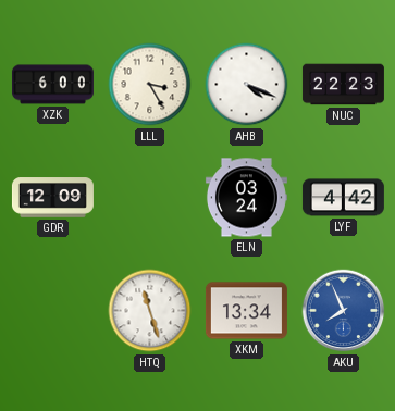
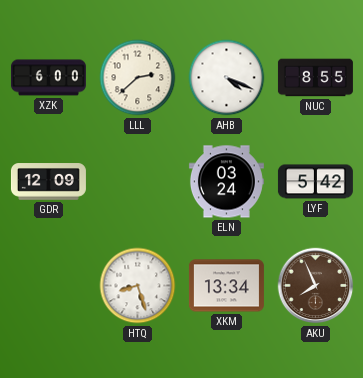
LLL: 3:25 -> 2:38
NUC: 22:23 -> 8:55
LYF: 4:42 -> 5:42
HTQ: 11:27 -> 8:27
AKU dial: blue -> brown
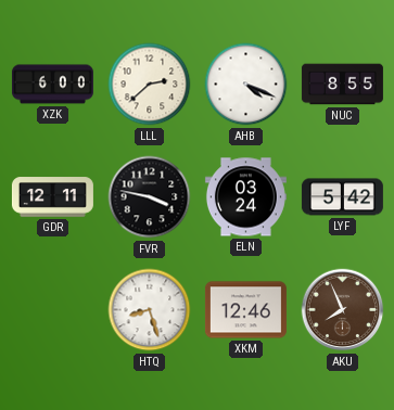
GDR: 12:09 -> 12:11
FVR: none -> 3:47
XKM: 13:34 -> 12:46
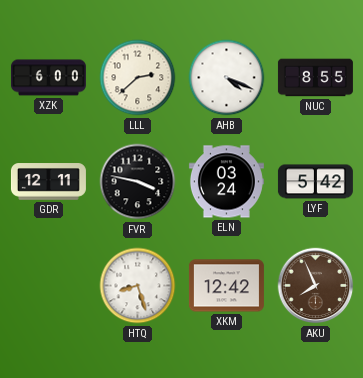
XKM: 12:46 -> 12:42
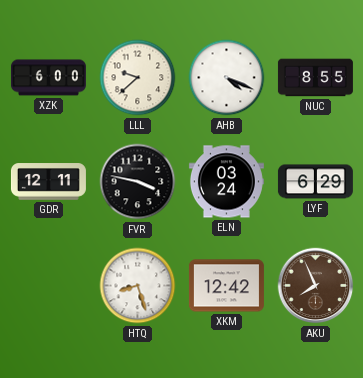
LLL: 2:38 -> 9:38
LYF: 5:42 -> 6:29
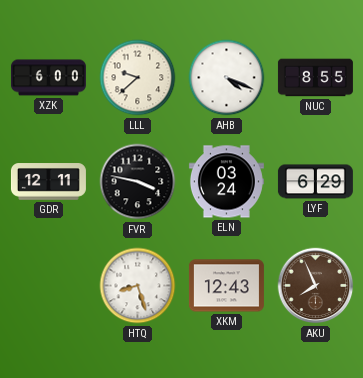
XKM: 12:42 -> 12:43
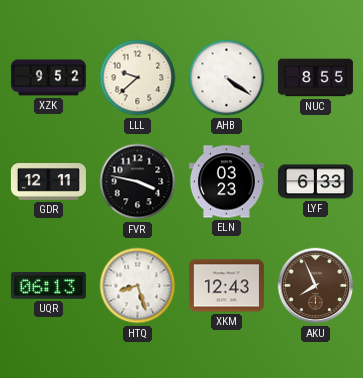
XZK: 6:00 -> 9:52
AHB: 4:19 -> 4:21
ELN: 03:24 -> 03:23
LYF: 6:29 -> 6:33
UQR: none -> 06:13
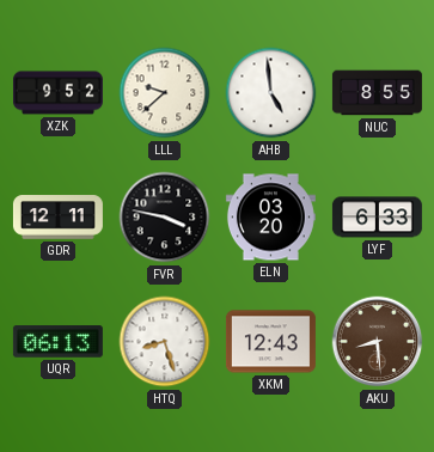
AHB: 4:21 -> 4:59
ELN: 03:23 -> 03:20
AKU: 7:56 -> 8:29
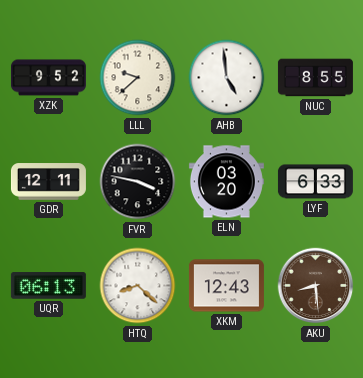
HTQ: 8:27 -> 8:22
